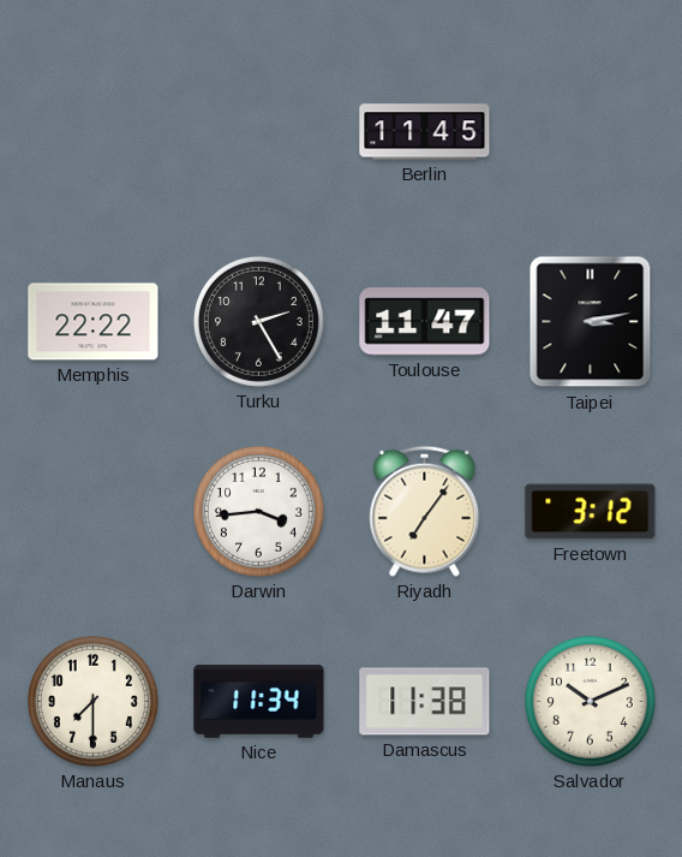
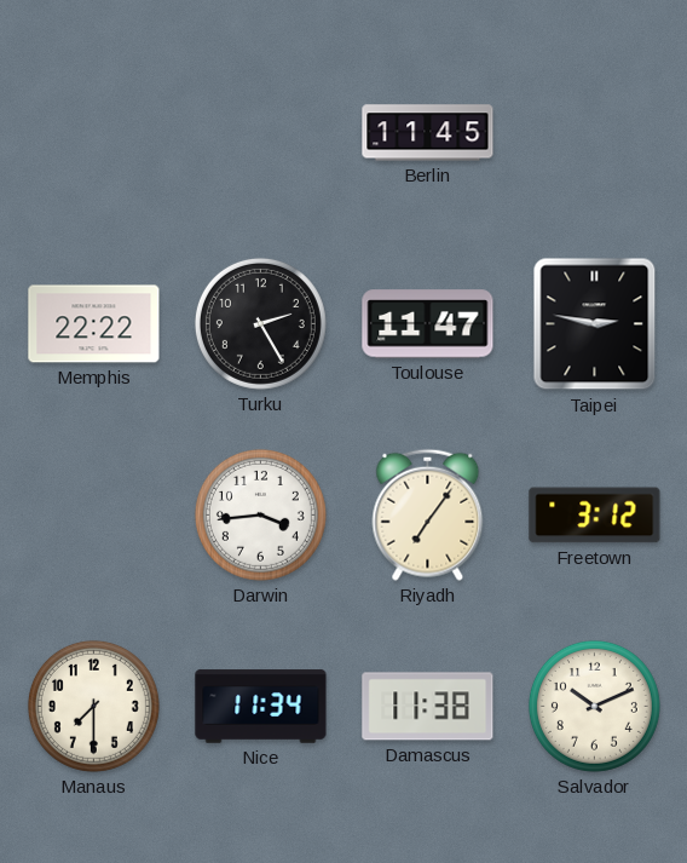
Taipei: 3:13 -> 2:47
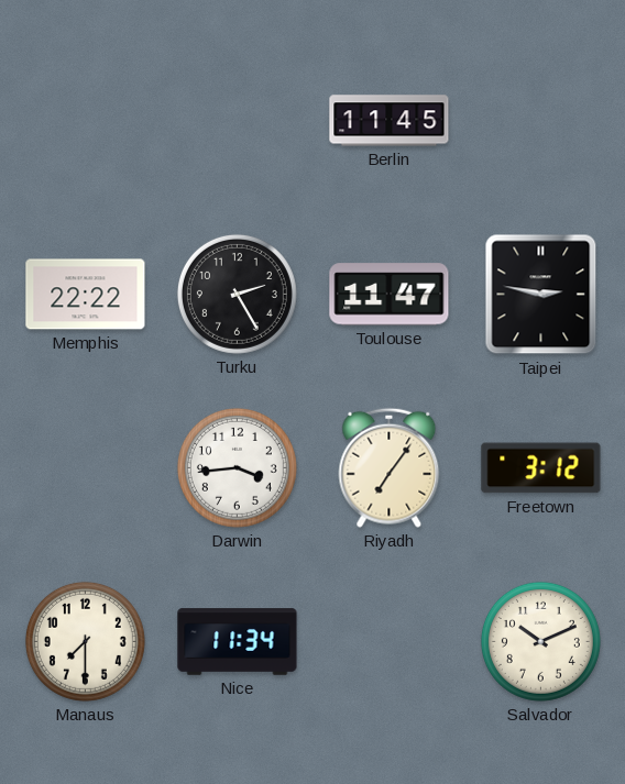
Damascus: 11:38 -> none
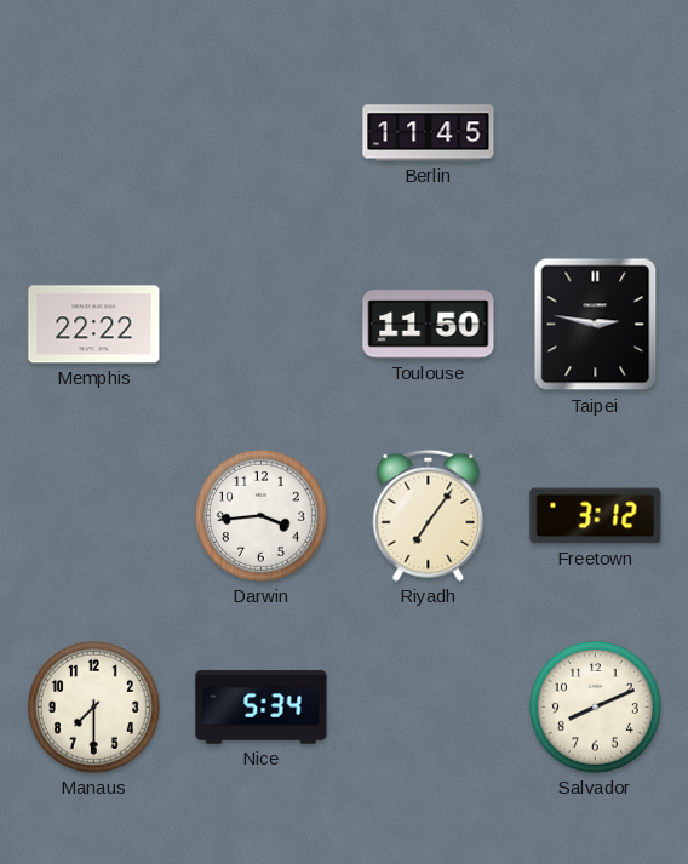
Turku: 2:25 -> none
Toulouse: 11:47 -> 11:50
Nice: 11:34 -> 5:34
Salvador: 10:11 -> 8:11
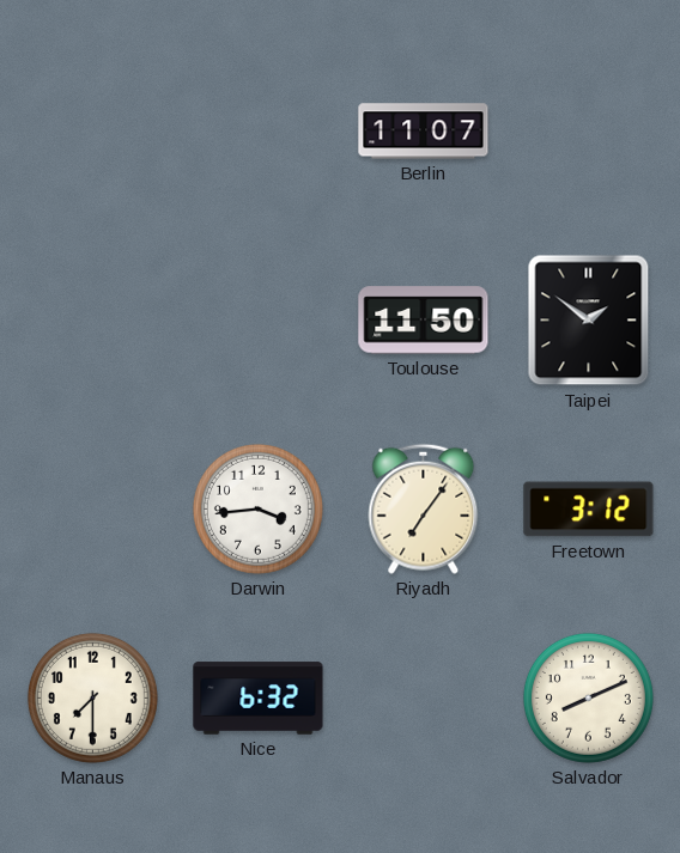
Berlin: 11:45 -> 11:07
Memphis: 22:22 -> none
Taipei: 2:47 -> 1:51
Nice: 5:34 -> 6:32
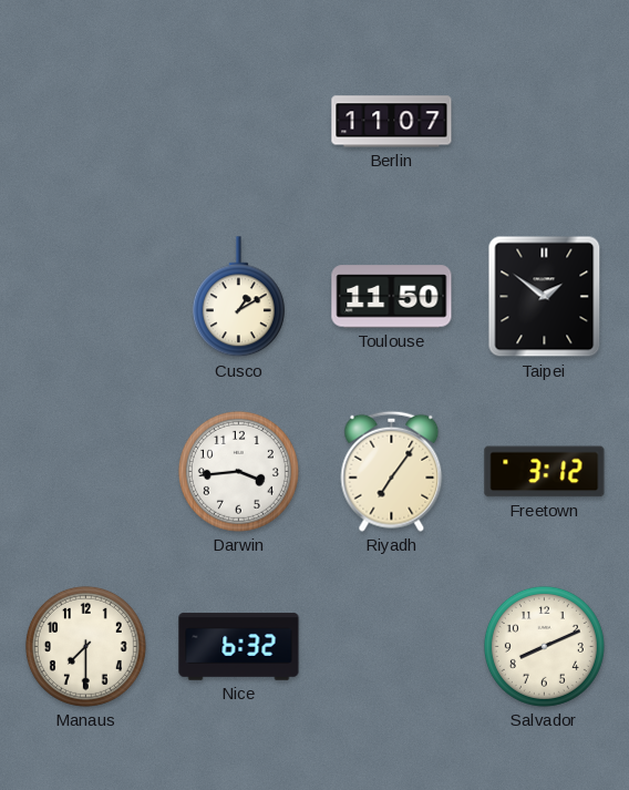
Cusco: none -> 1:10
